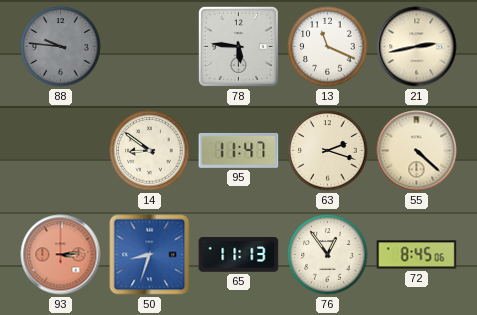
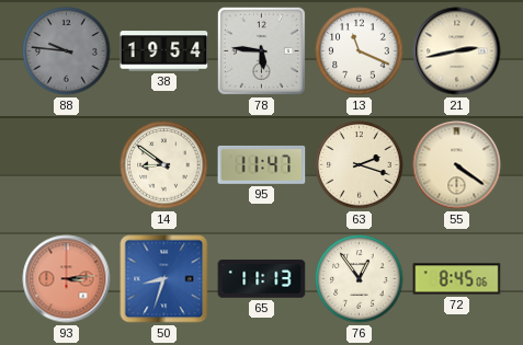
38: none -> 19:54
55: 4:22 -> 4:21
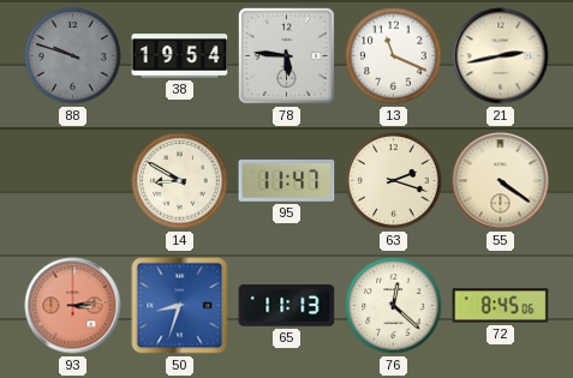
88: 9:46 -> 9:48
14: 8:51 -> 8:50
76: 12:54 -> 12:22
